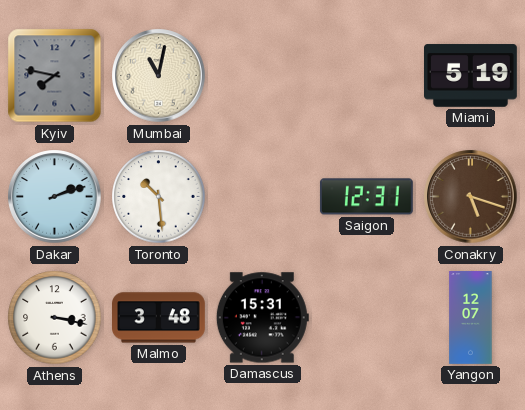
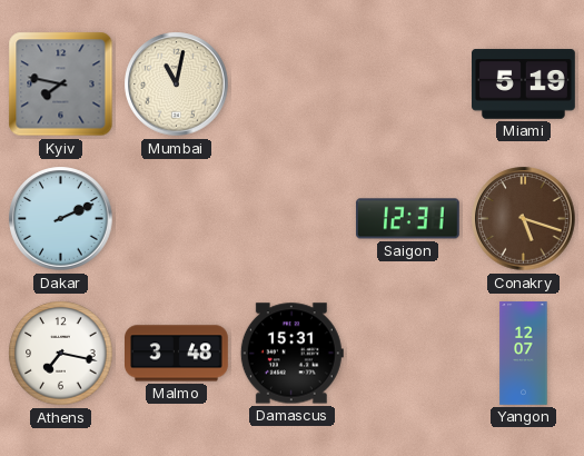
Dakar: 2:12 -> 2:11
Toronto: 10:29 -> none
Athens: 3:17 -> 7:17
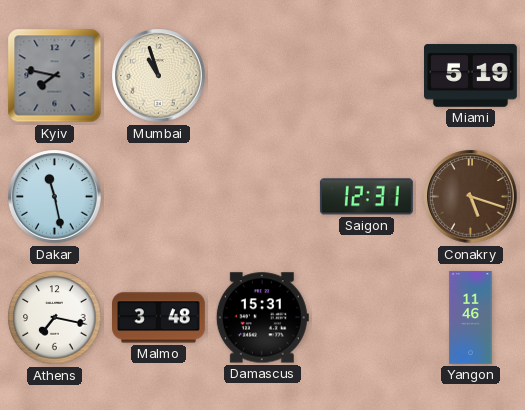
Mumbai: 11:02 -> 10:57
Dakar: 2:11 -> 11:28
Yangon: 12:07 -> 11:46
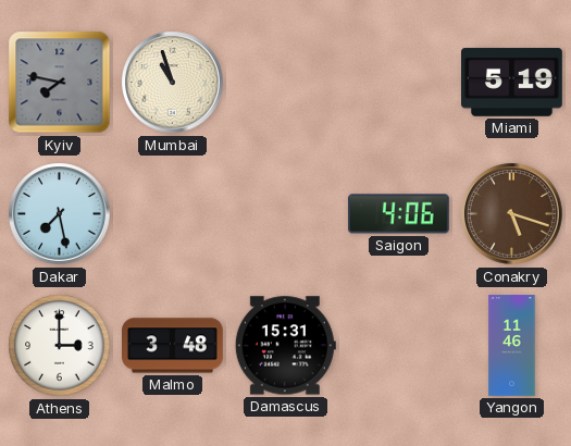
Dakar: 11:28 -> 7:28
Saigon: 12:31 -> 4:06
Athens: 7:17 -> 3:00
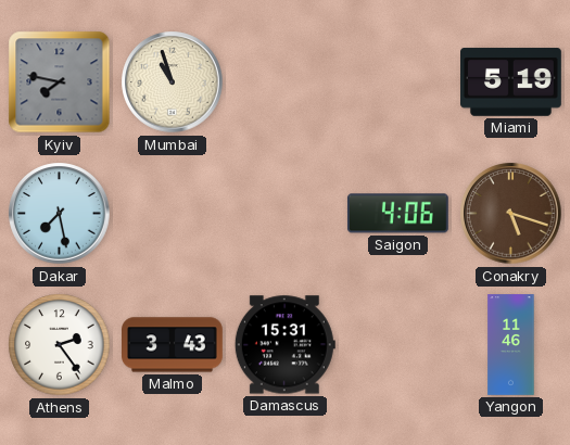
Athens: 3:00 -> 2:24
Malmo: 3:48 -> 3:43
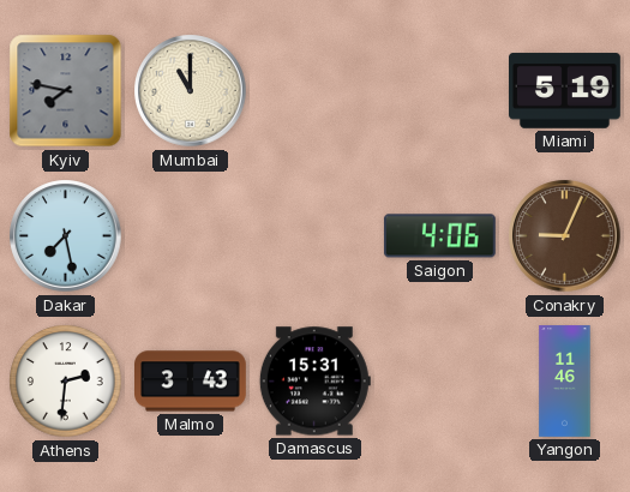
Mumbai: 10:57 -> 11:00
Conakry: 5:18 -> 9:04
Athens: 2:24 -> 2:31
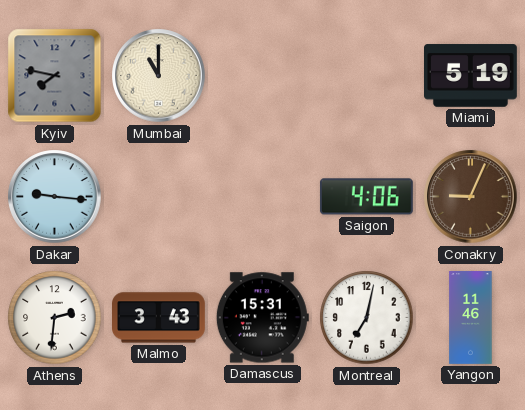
Dakar: 7:28 -> 9:16
Montreal: none -> 7:02
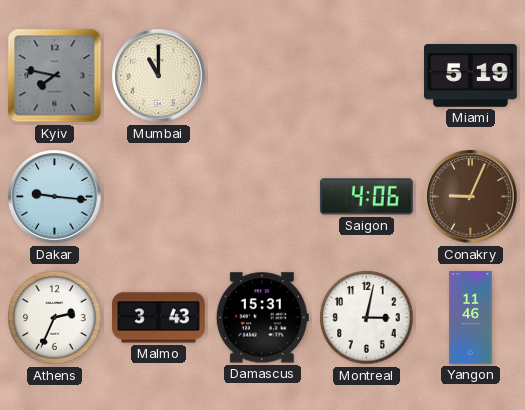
Athens: 2:31 -> 2:34
Montreal: 7:02 -> 3:02
